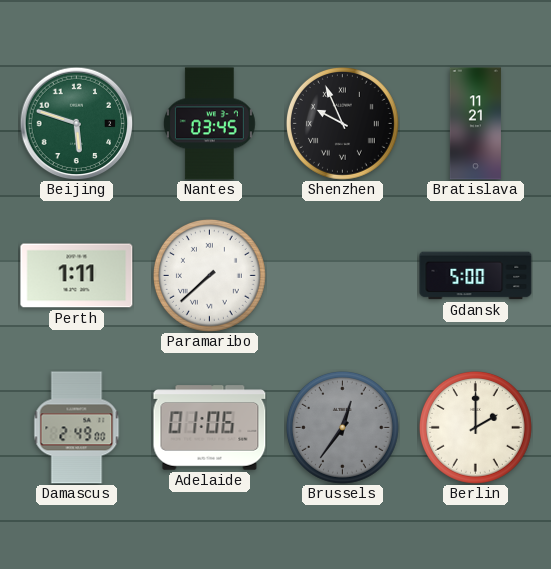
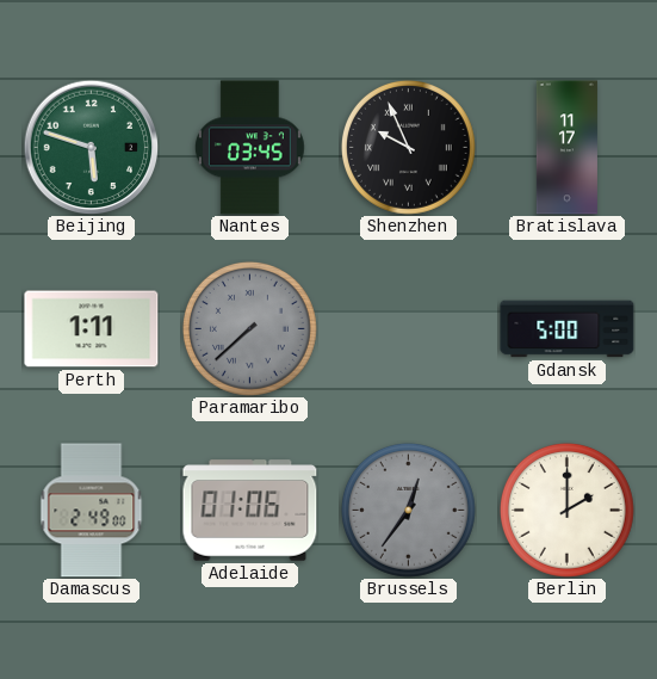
Bratislava: 11:21 -> 11:17
Paramaribo dial: white -> grey
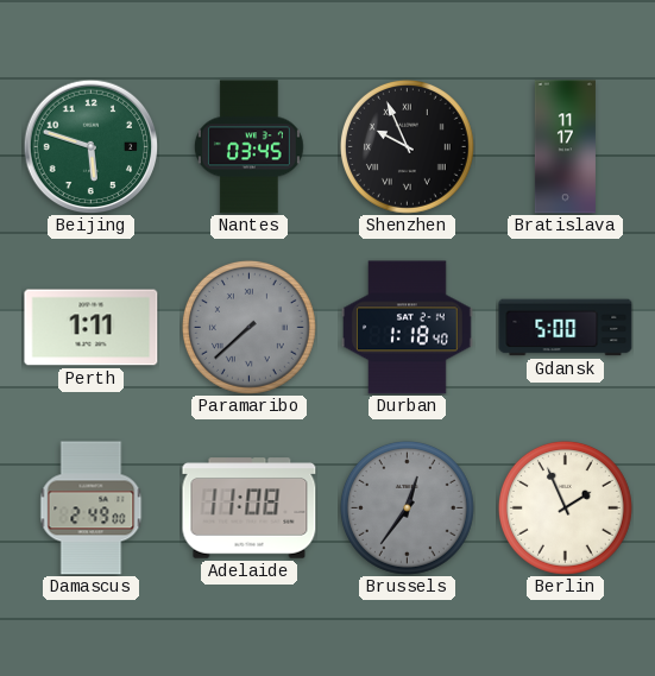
Durban: none -> 1:18
Adelaide: 01:06 -> 11:08
Berlin: 2:00 -> 1:56
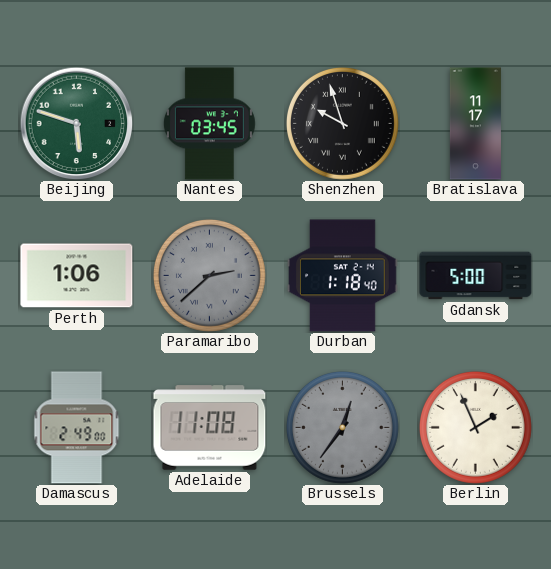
Shenzhen: 9:56 -> 9:57
Perth: 1:11 -> 1:06
Paramaribo: 7:38 -> 2:38
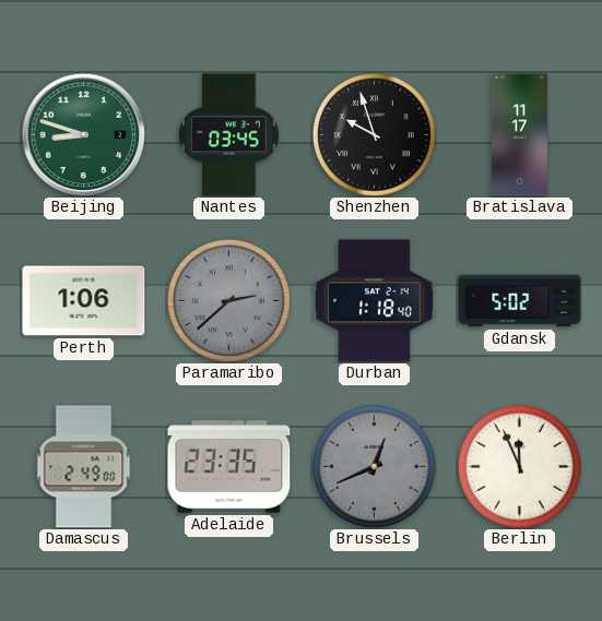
Beijing: 5:48 -> 8:48
Gdansk: 5:00 -> 5:02
Adelaide: 11:08 -> 23:35
Brussels: 12:36 -> 12:41
Berlin: 1:56 -> 11:56
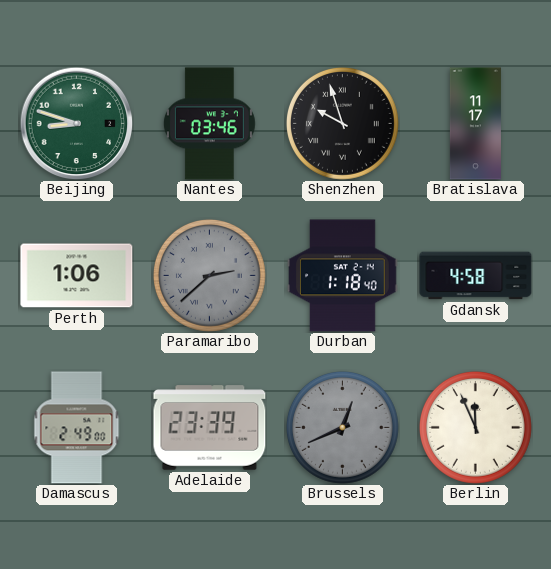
Nantes: 03:45 -> 03:46
Gdansk: 5:02 -> 4:58
Adelaide: 23:35 -> 23:39
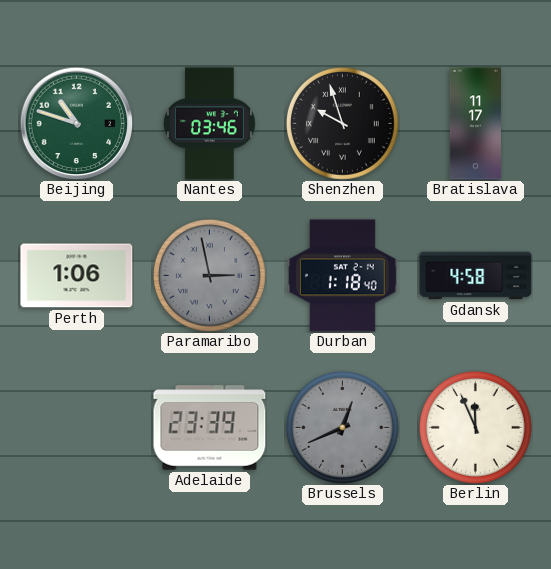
Beijing: 8:48 -> 10:48
Paramaribo: 2:38 -> 2:58
Damascus: 2:49 -> none
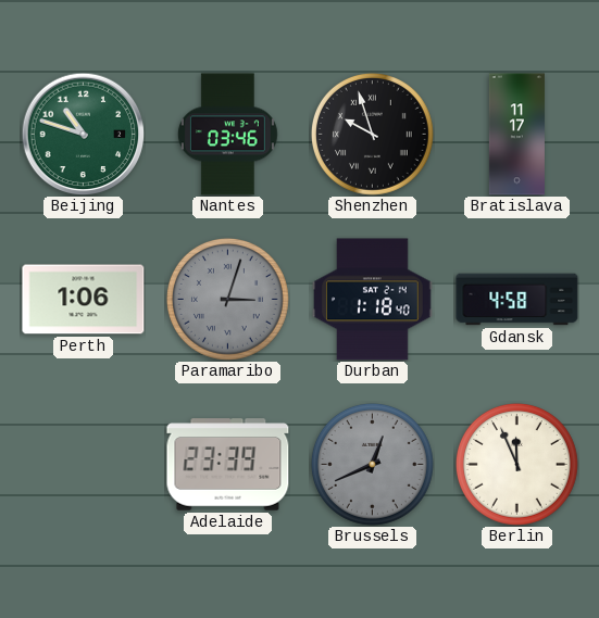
Paramaribo: 2:58 -> 3:03
